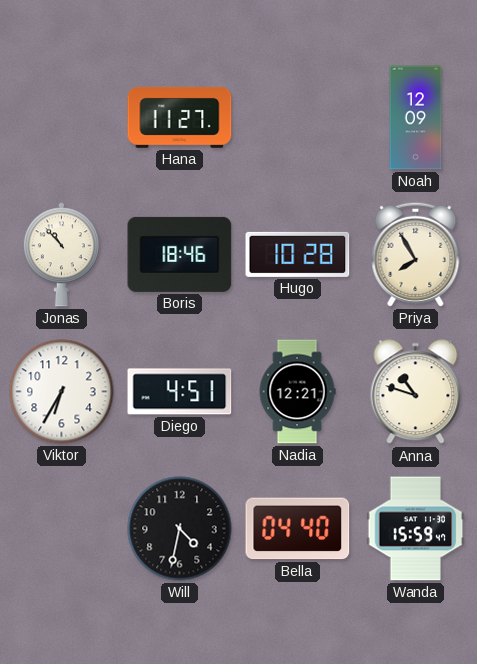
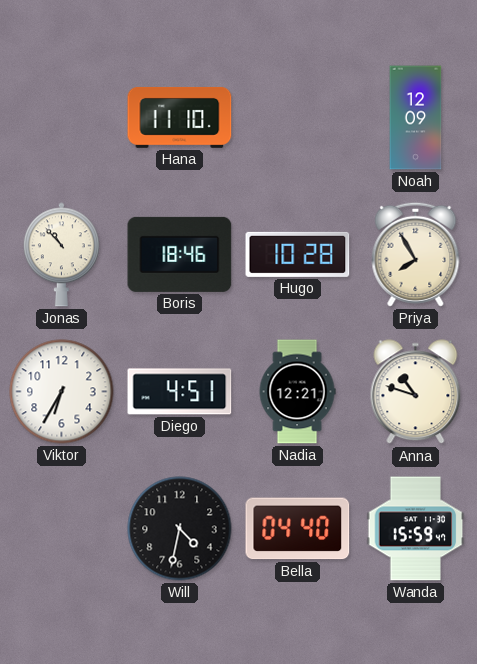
Hana: 11:27 -> 11:10
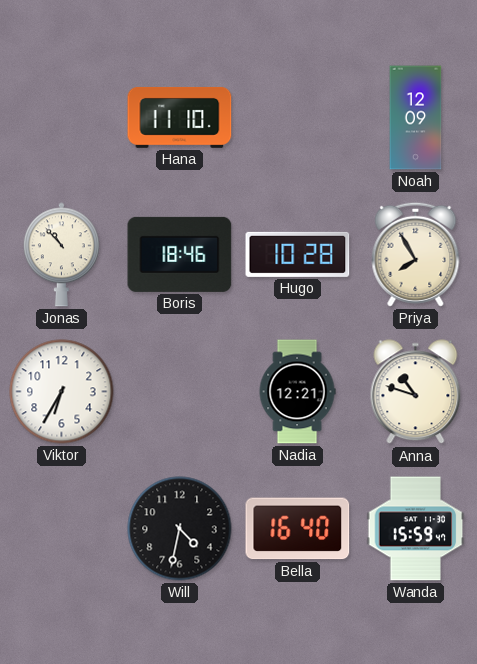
Diego: 4:51 -> none
Bella: 04:40 -> 16:40
